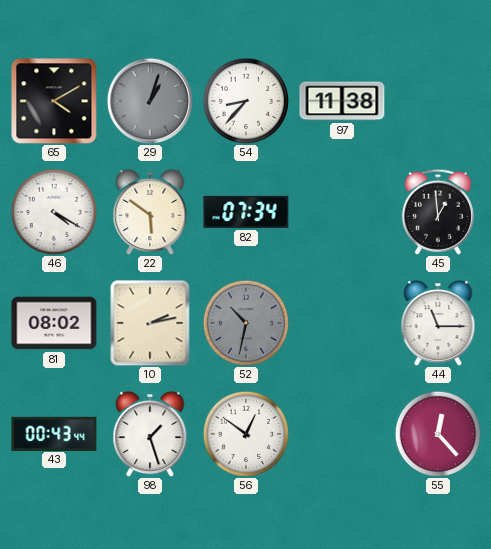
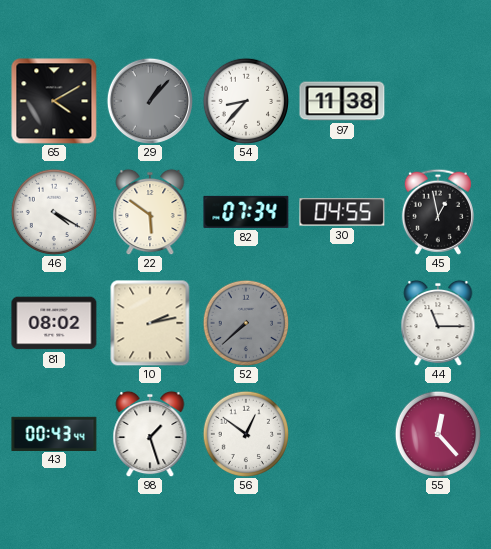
29: 1:03 -> 1:07
30: none -> 04:55
45: 12:59 -> 12:58
52: 10:32 -> 7:38
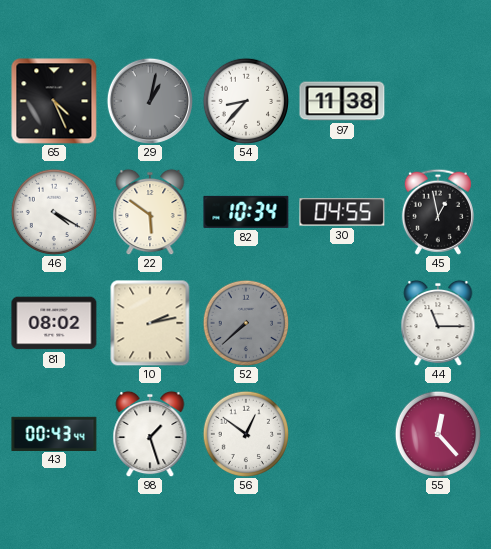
65: 4:10 -> 4:26
29: 1:07 -> 1:02
82: 07:34 -> 10:34
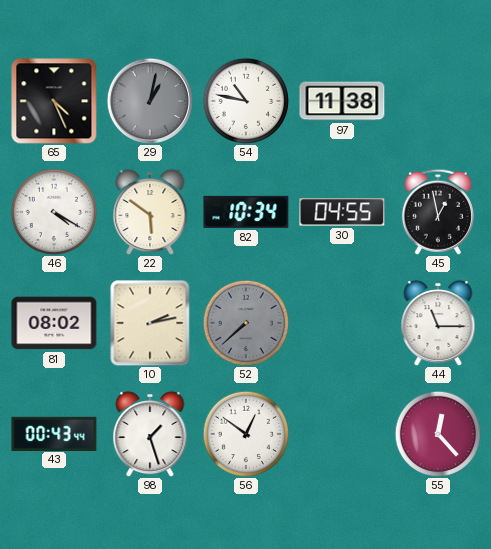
54: 8:37 -> 10:47
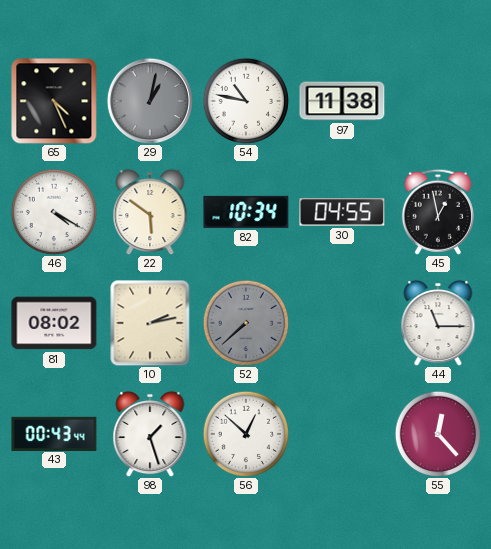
56: 12:51 -> 12:52
